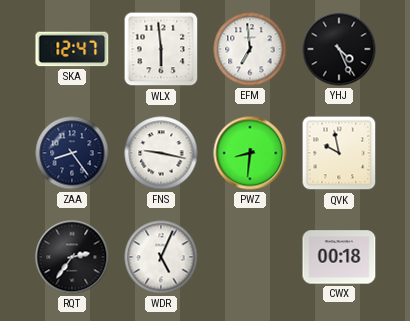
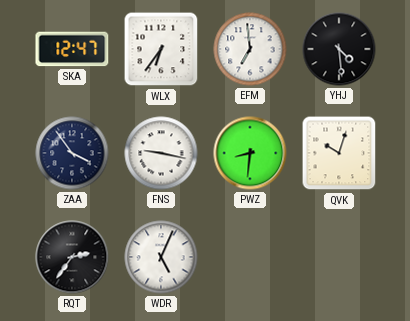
WLX: 5:59 -> 6:36
YHJ: 4:26 -> 4:29
ZAA: 8:24 -> 3:54
QVK: 9:58 -> 10:03
CWX: 00:18 -> none
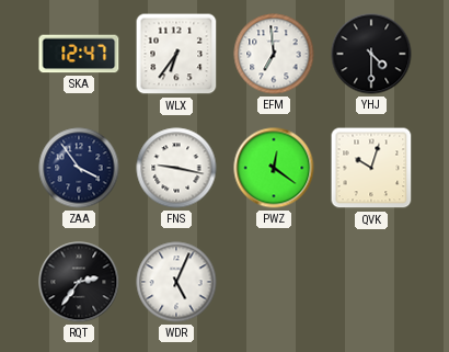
YHJ: 4:29 -> 4:30
PWZ: 8:31 -> 12:21
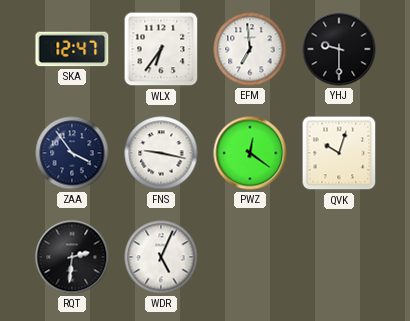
YHJ: 4:30 -> 9:30
RQT: 2:36 -> 2:31
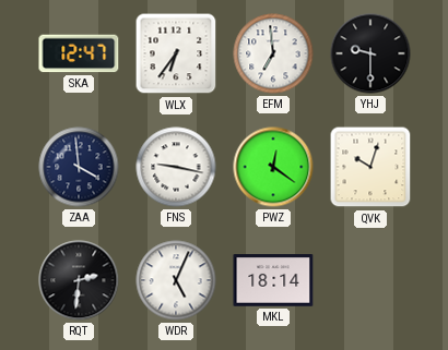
ZAA: 3:54 -> 3:59
MKL: none -> 18:14
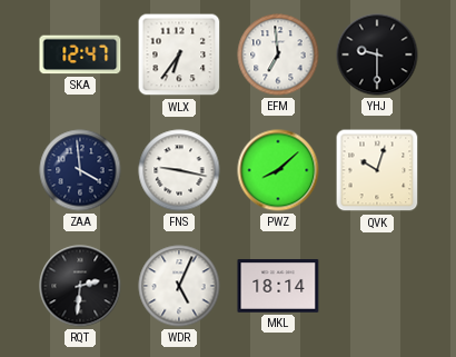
PWZ: 12:21 -> 8:08
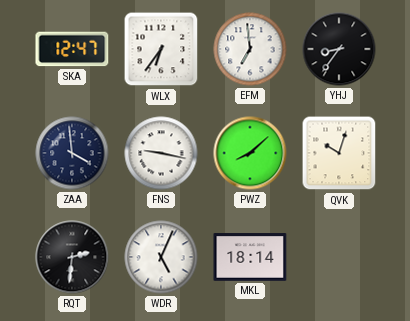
YHJ: 9:30 -> 8:36
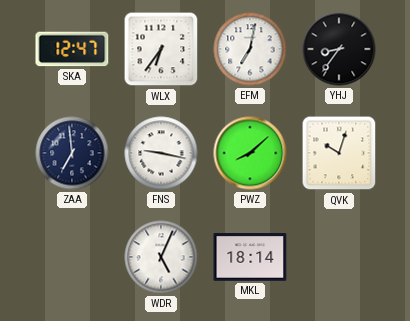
EFM: 6:59 -> 7:02
ZAA: 3:59 -> 6:59
RQT: 2:31 -> none
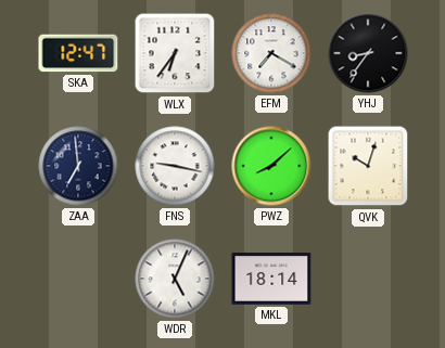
EFM: 7:02 -> 7:20
